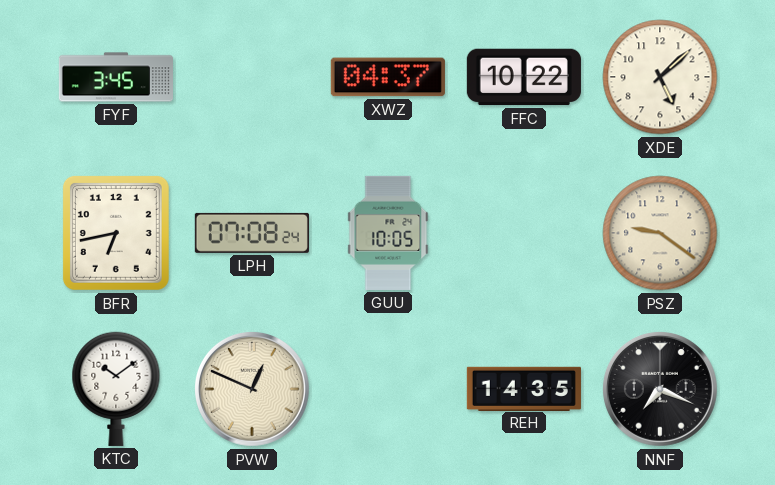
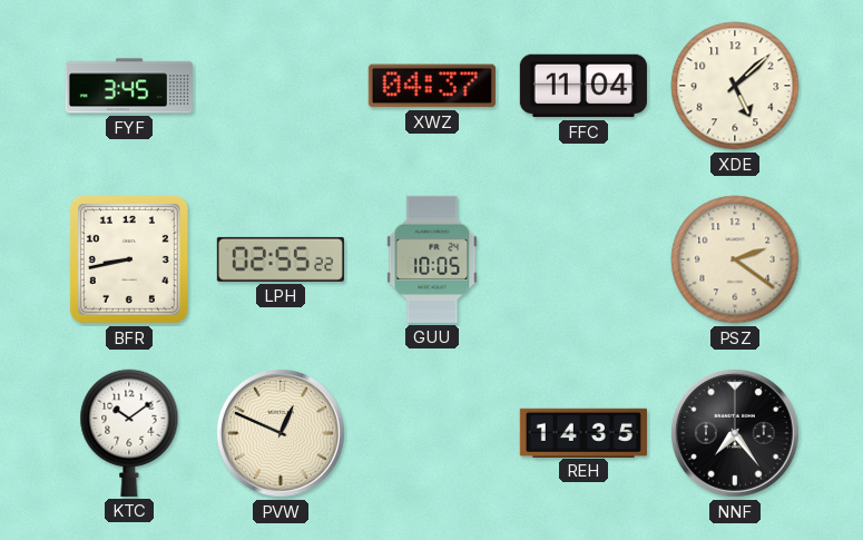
FFC: 10:22 -> 11:04
BFR: 6:43 -> 8:43
LPH: 07:08 -> 02:55
PSZ: 9:21 -> 2:21
NNF: 7:19 -> 7:24
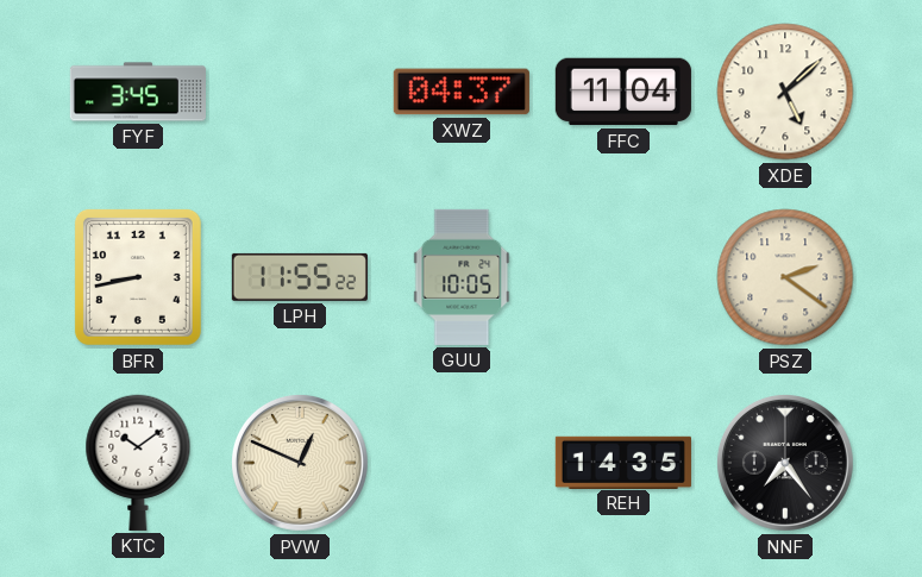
LPH: 02:55 -> 11:55
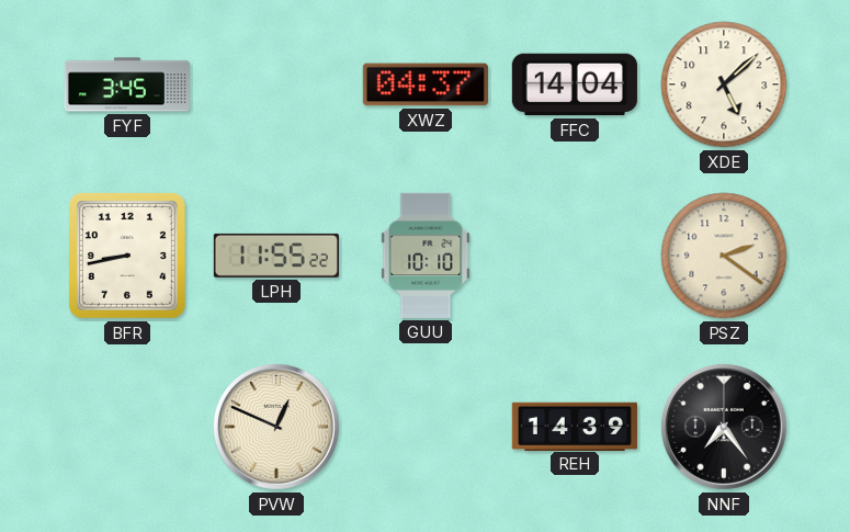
FFC: 11:04 -> 14:04
GUU: 10:05 -> 10:10
KTC: 10:09 -> none
REH: 14:35 -> 14:39
